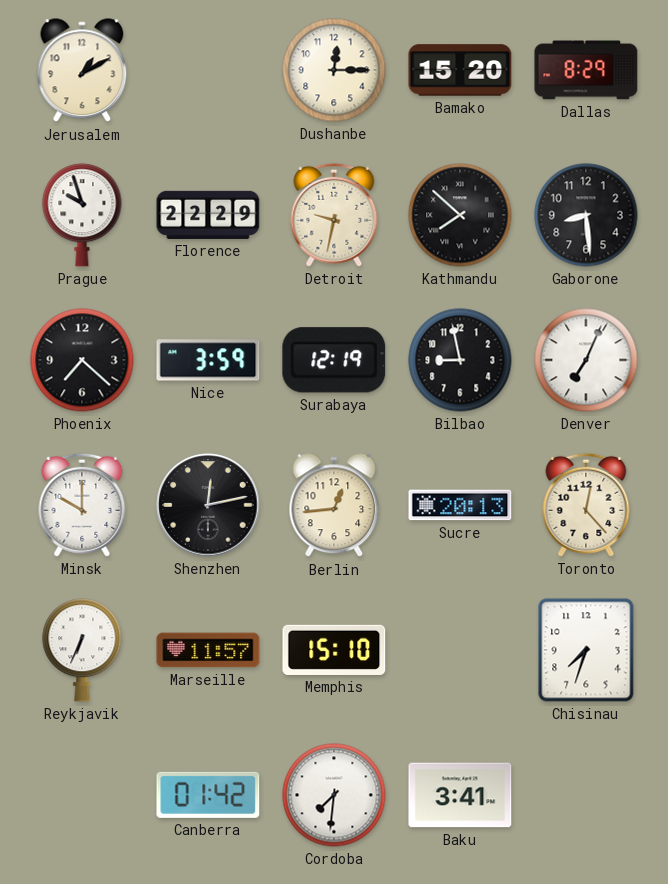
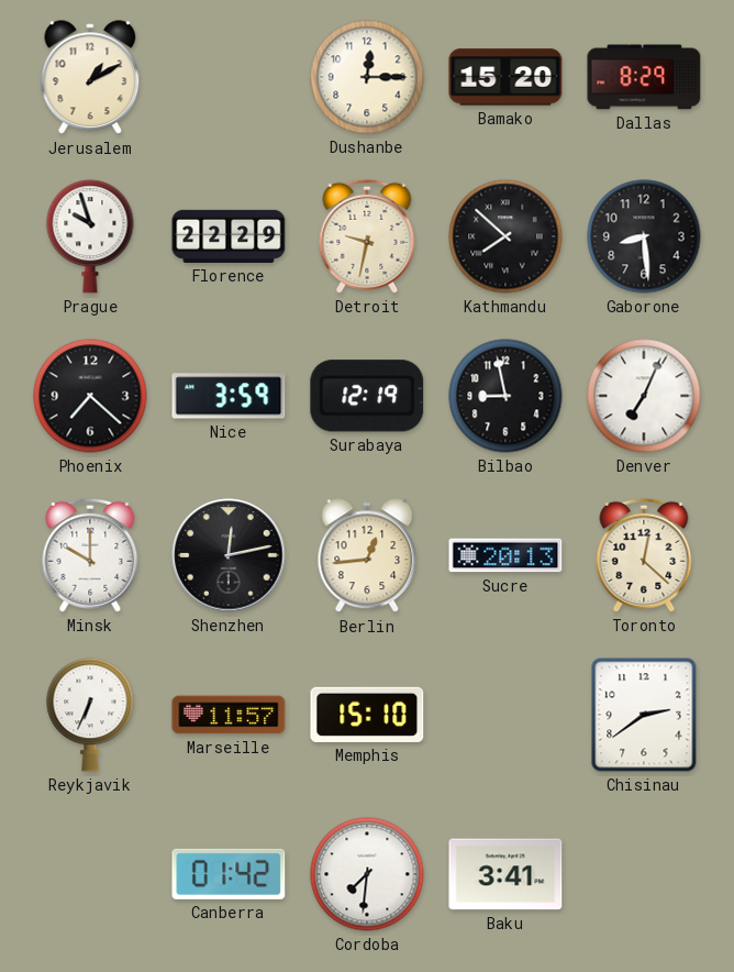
Toronto: 12:23 -> 12:22
Chisinau: 7:33 -> 2:39
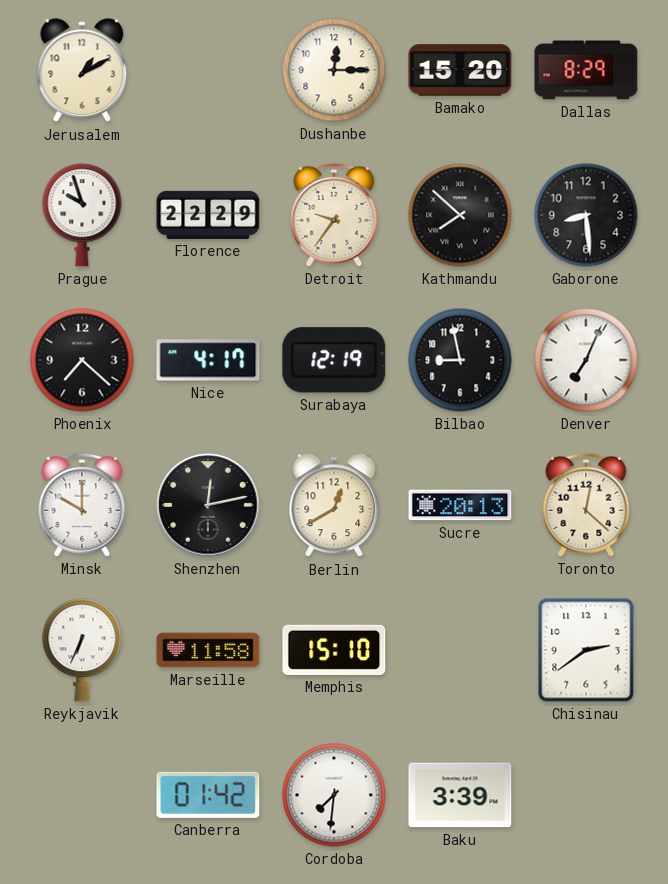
Detroit: 9:32 -> 9:36
Nice: 3:59 -> 4:17
Berlin: 12:44 -> 12:40
Marseille: 11:57 -> 11:58
Baku: 3:41 -> 3:39
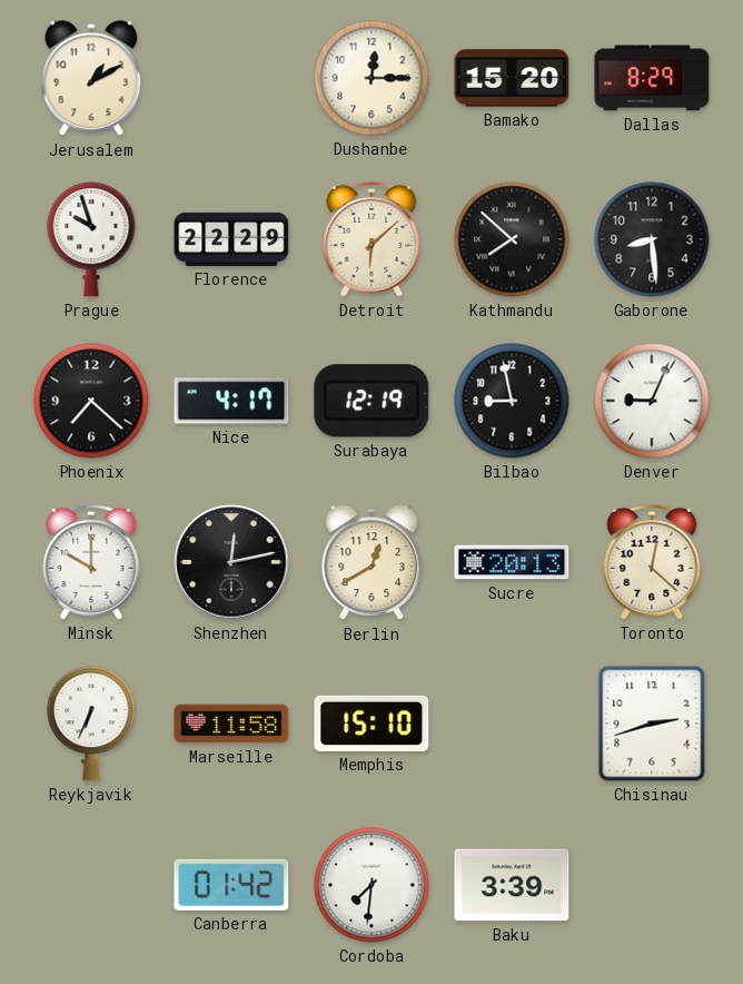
Detroit: 9:36 -> 6:08
Denver: 7:04 -> 9:04
Chisinau: 2:39 -> 2:42
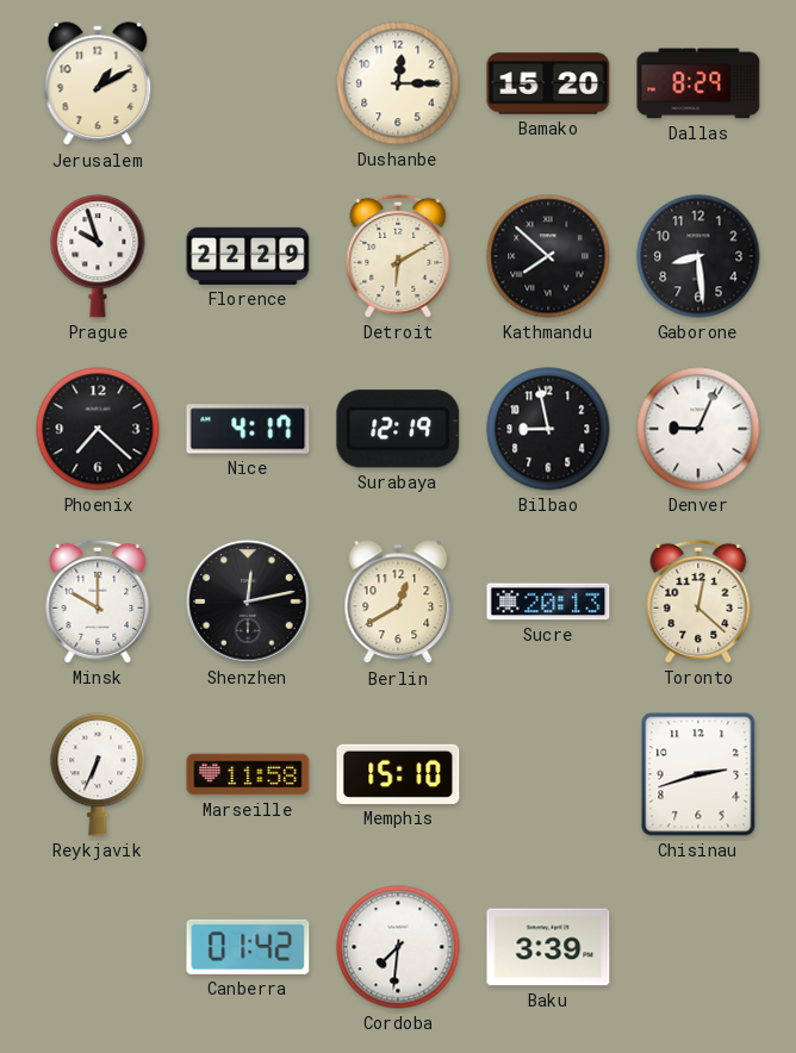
Detroit: 6:08 -> 6:10
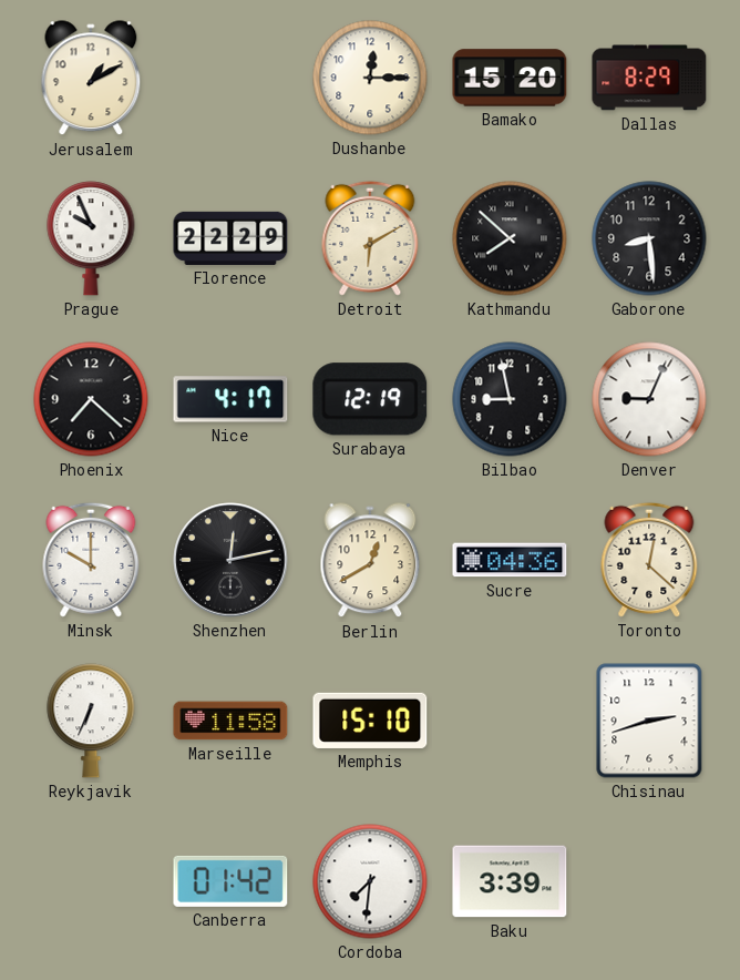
Prague: 9:57 -> 9:56
Sucre: 20:13 -> 04:36
